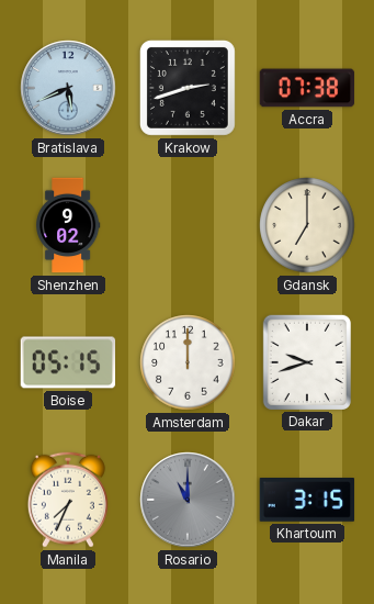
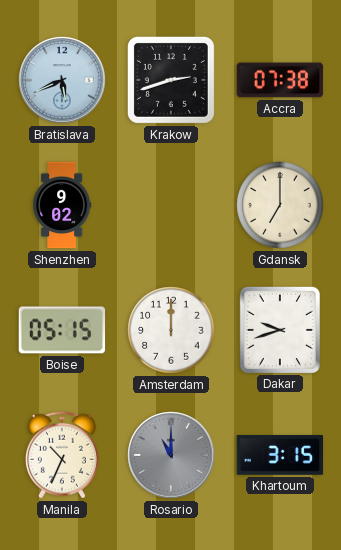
Manila: 7:34 -> 10:34
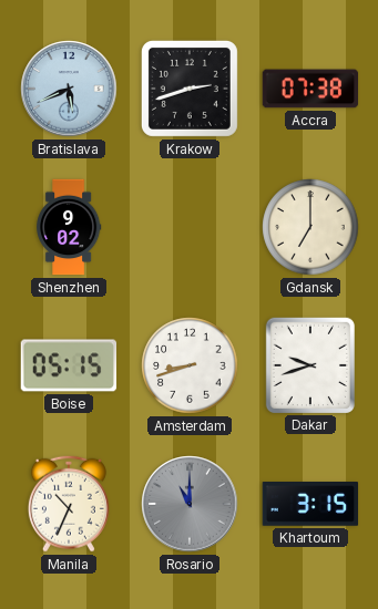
Amsterdam: 12:00 -> 8:42
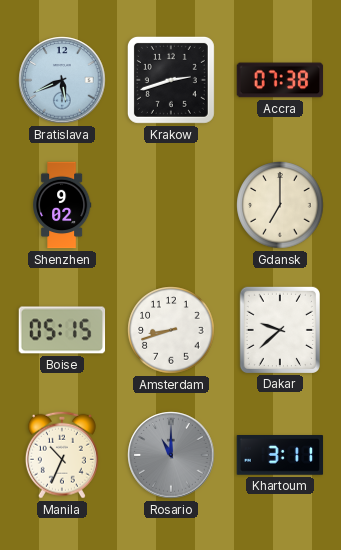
Dakar: 9:42 -> 9:38
Khartoum: 3:15 -> 3:11
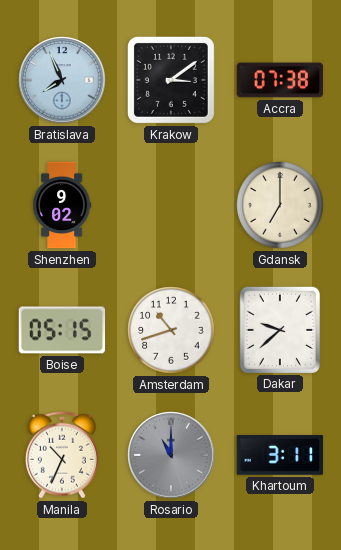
Bratislava: 5:41 -> 7:56
Krakow: 2:42 -> 3:09
Amsterdam: 8:42 -> 10:42
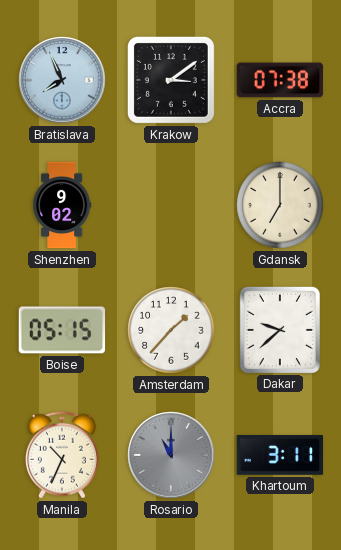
Amsterdam: 10:42 -> 1:37
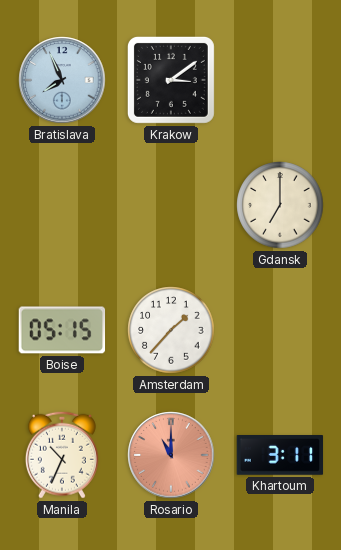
Accra: 07:38 -> none
Shenzhen: 9:02 -> none
Dakar: 9:38 -> none
Rosario dial: grey -> salmon
